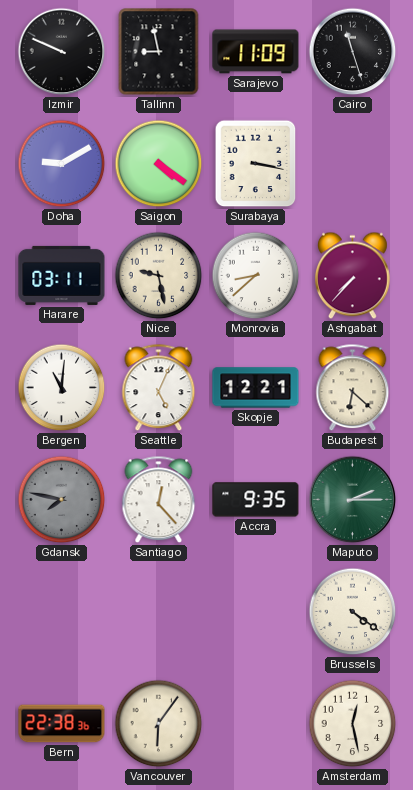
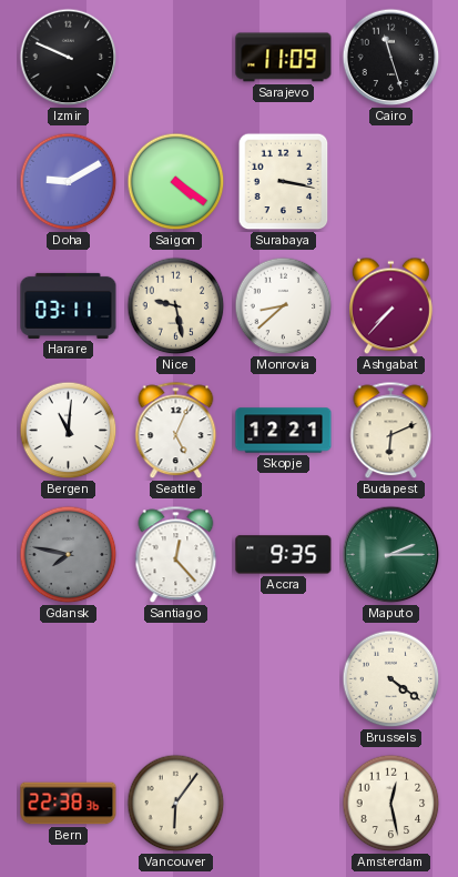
Tallinn: 8:58 -> none
Budapest: 6:22 -> 6:11
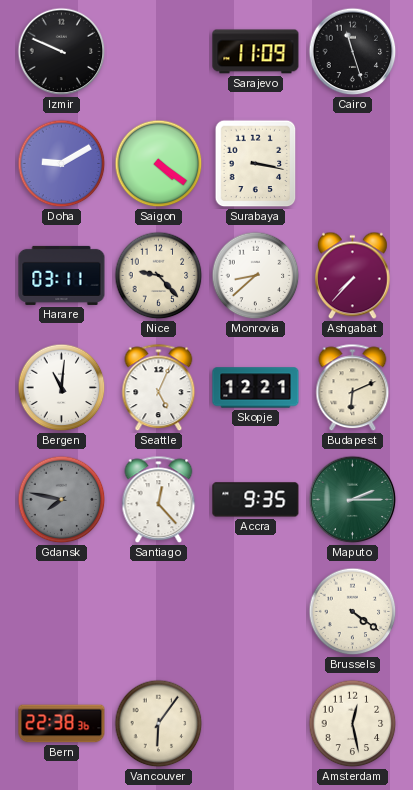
Nice: 9:28 -> 9:23
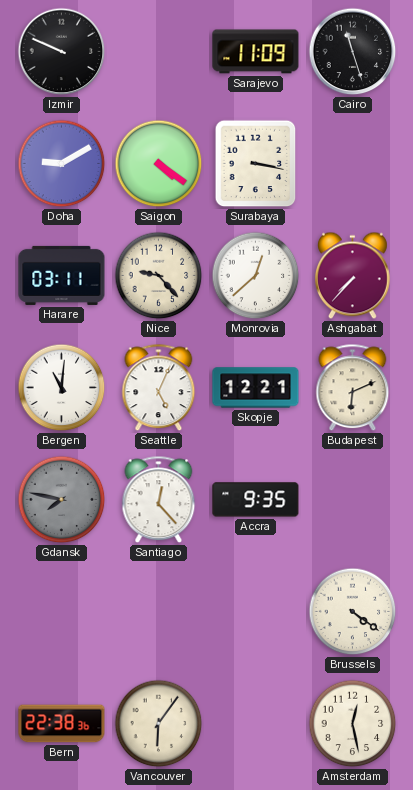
Monrovia: 8:38 -> 12:38
Maputo: 2:15 -> none
